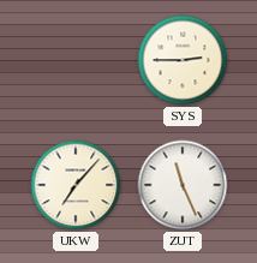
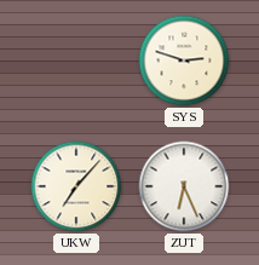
SYS: 2:45 -> 2:48
ZUT: 11:26 -> 6:26
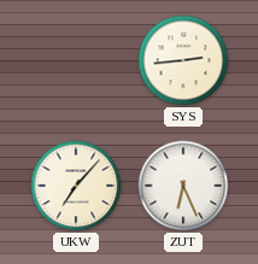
SYS: 2:48 -> 2:44
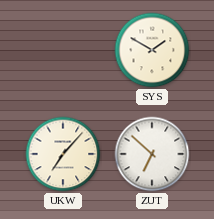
SYS: 2:44 -> 1:50
ZUT: 6:26 -> 6:52
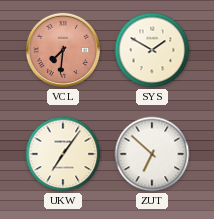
VCL: none -> 7:31
UKW: 7:07 -> 7:06
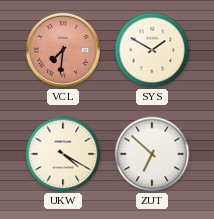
UKW: 7:06 -> 4:20
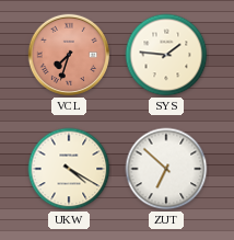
VCL: 7:31 -> 7:33
SYS: 1:50 -> 1:46
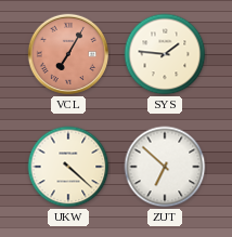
VCL: 7:33 -> 7:05
UKW: 4:20 -> 4:22
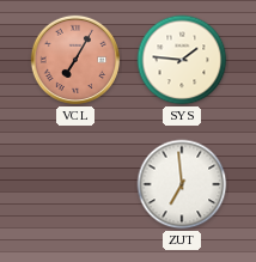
UKW: 4:22 -> none
ZUT: 6:52 -> 6:59
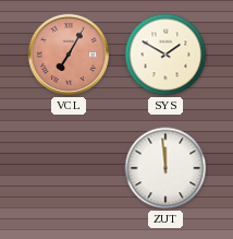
SYS: 1:46 -> 1:50
ZUT: 6:59 -> 11:59
